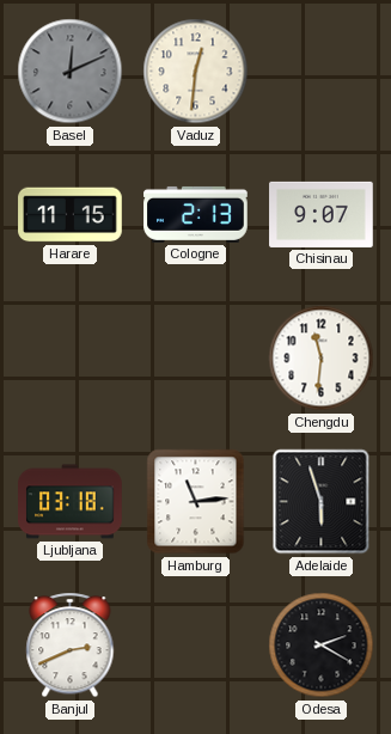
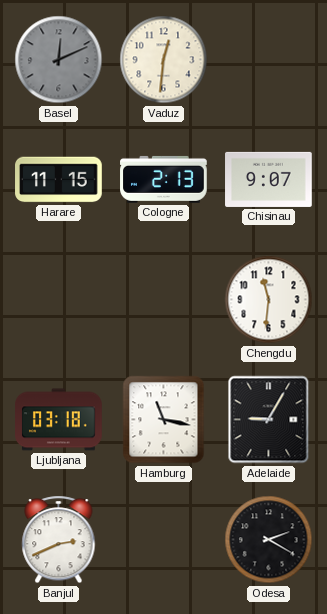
Hamburg: 11:14 -> 11:17
Adelaide: 5:57 -> 9:05
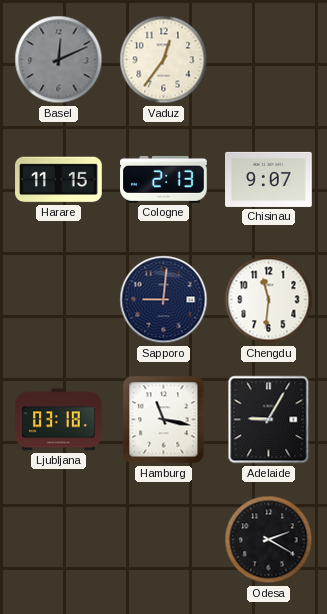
Vaduz: 12:31 -> 12:36
Sapporo: none -> 9:01
Banjul: 2:41 -> none
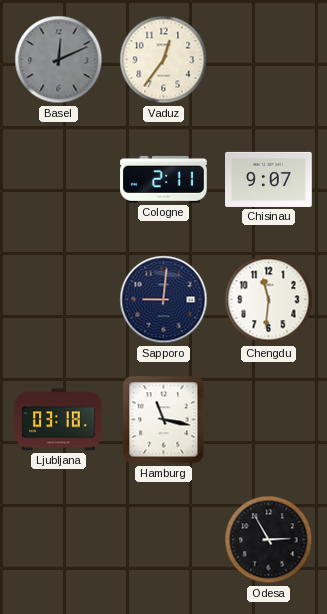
Harare: 11:15 -> none
Cologne: 2:13 -> 2:11
Adelaide: 9:05 -> none
Odesa: 2:20 -> 2:55
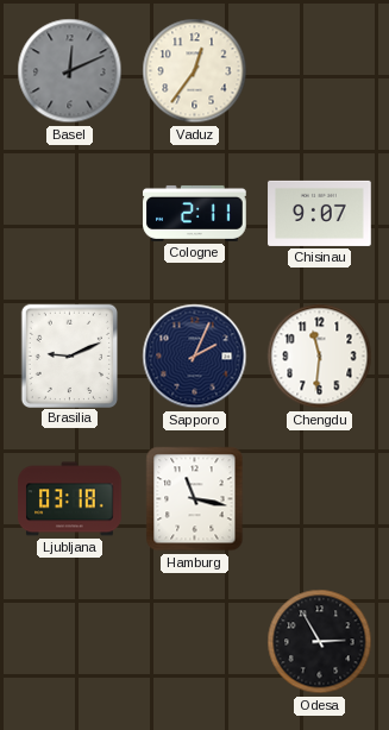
Brasilia: none -> 9:11
Sapporo: 9:01 -> 2:04
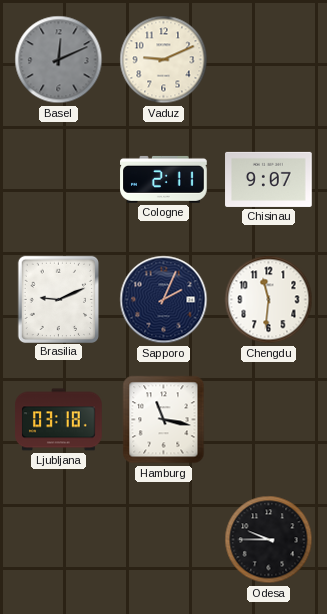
Vaduz: 12:36 -> 9:11
Odesa: 2:55 -> 9:45
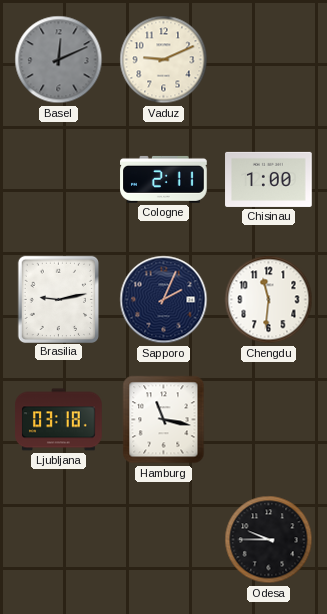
Chisinau: 9:07 -> 1:00
Brasilia: 9:11 -> 9:13
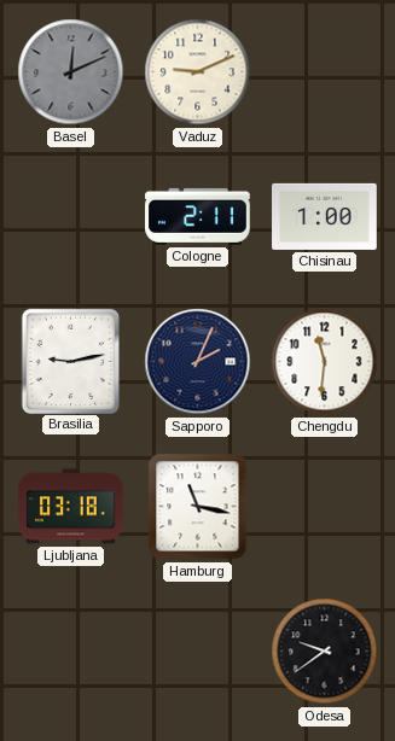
Odesa: 9:45 -> 9:39
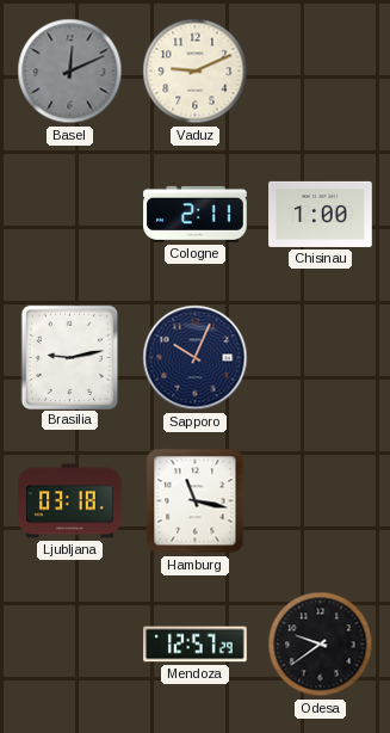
Sapporo: 2:04 -> 10:04
Chengdu: 11:31 -> none
Mendoza: none -> 12:57
